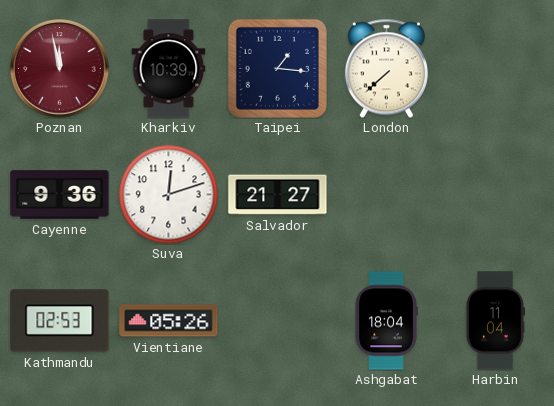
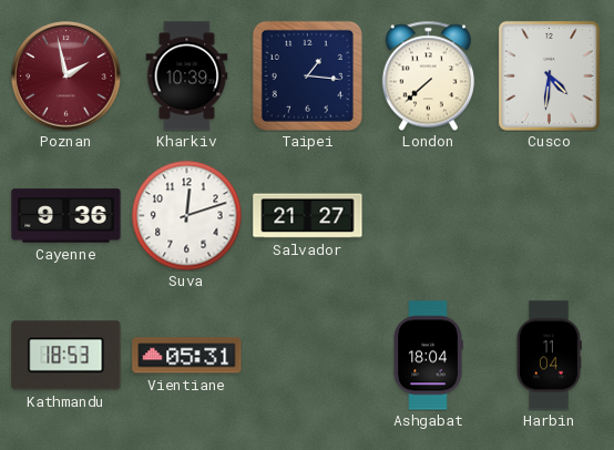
Poznan: 11:58 -> 1:58
Cusco: none -> 4:31
Kathmandu: 02:53 -> 18:53
Vientiane: 05:26 -> 05:31
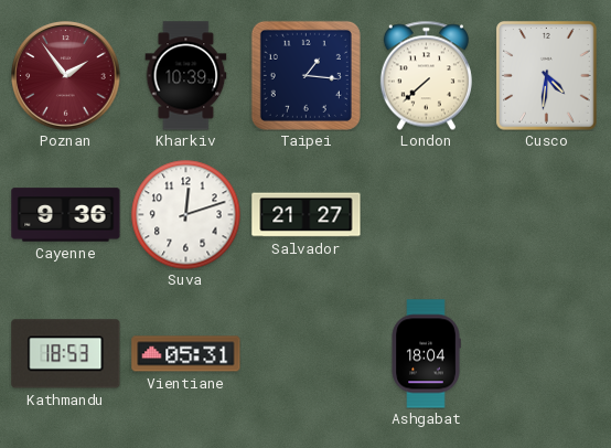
Poznan: 1:58 -> 1:54
Harbin: 11:04 -> none
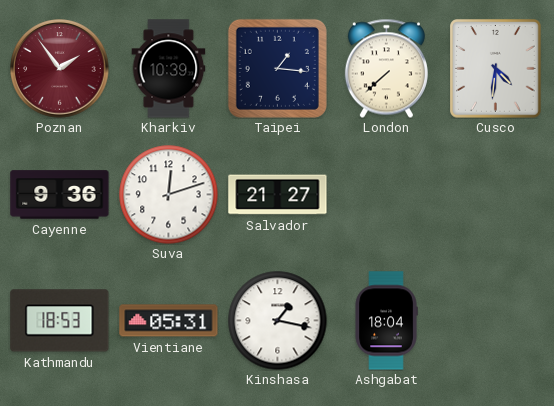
Kinshasa: none -> 1:17
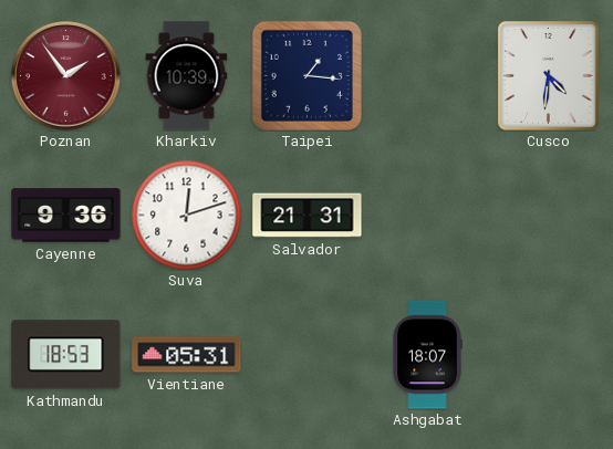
London: 7:38 -> none
Salvador: 21:27 -> 21:31
Kinshasa: 1:17 -> none
Ashgabat: 18:04 -> 18:07
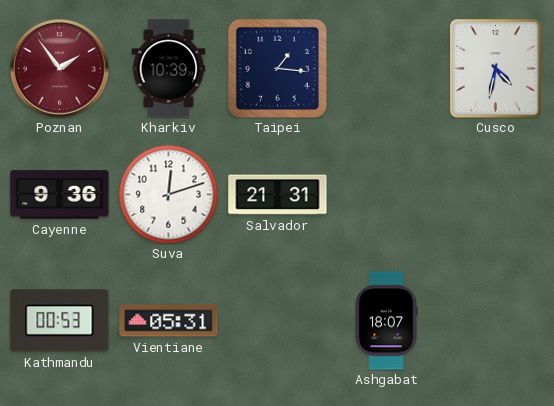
Cusco: 4:31 -> 4:32
Kathmandu: 18:53 -> 00:53
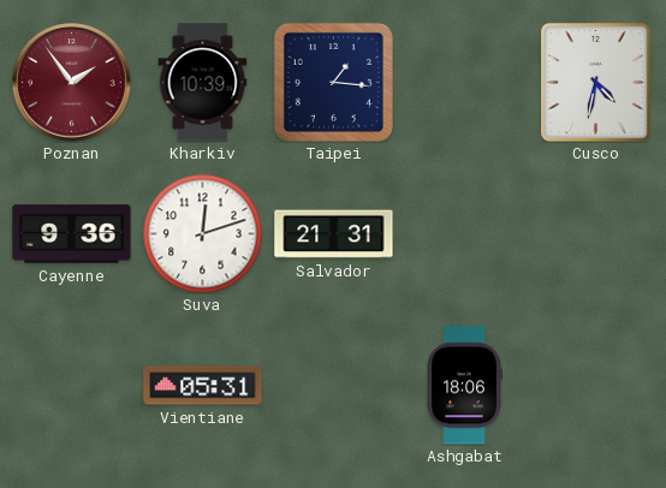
Kathmandu: 00:53 -> none
Ashgabat: 18:07 -> 18:06
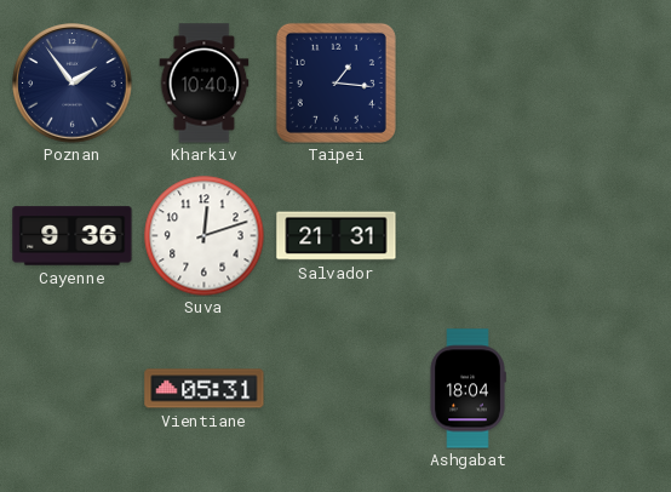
Poznan dial: burgundy -> navy
Kharkiv: 10:39 -> 10:40
Cusco: 4:32 -> none
Ashgabat: 18:06 -> 18:04
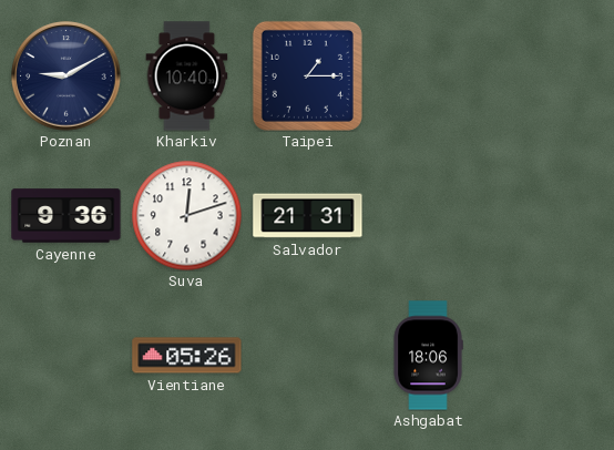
Poznan: 1:54 -> 9:10
Taipei: 1:16 -> 1:15
Vientiane: 05:31 -> 05:26
Ashgabat: 18:04 -> 18:06
